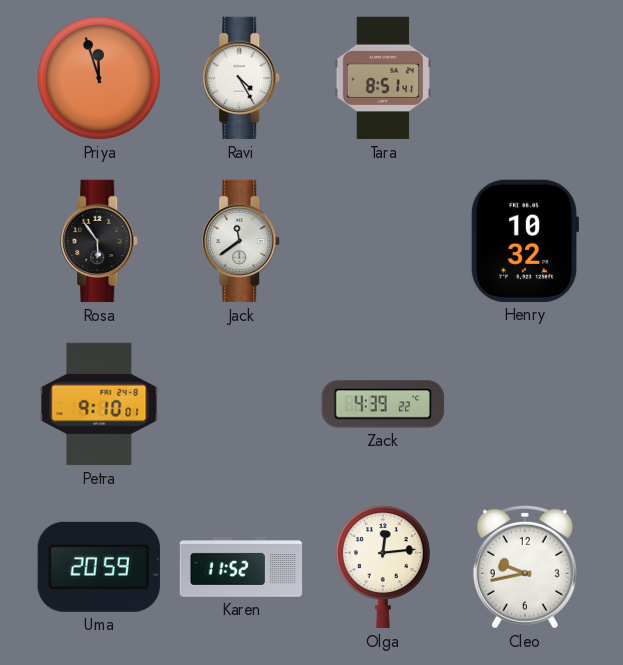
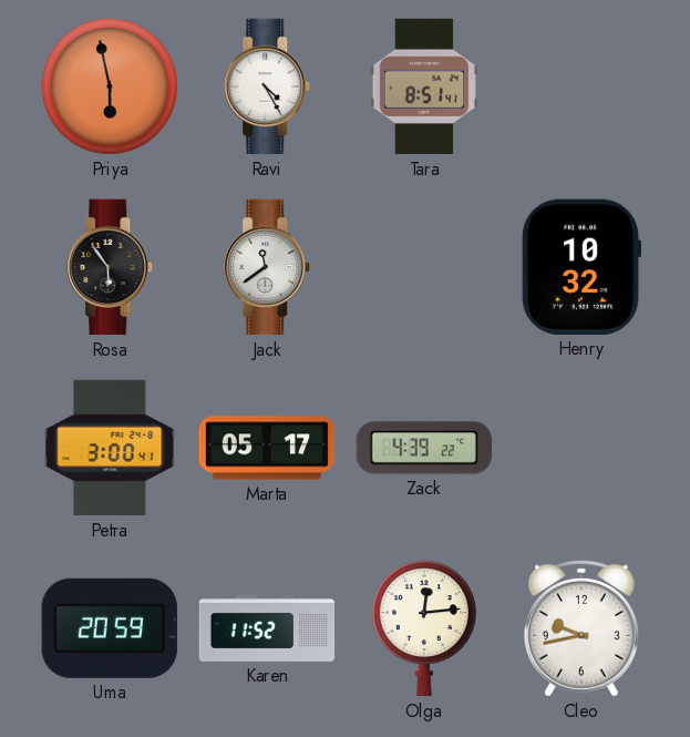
Priya: 11:57 -> 5:58
Petra: 9:10 -> 3:00
Marta: none -> 05:17
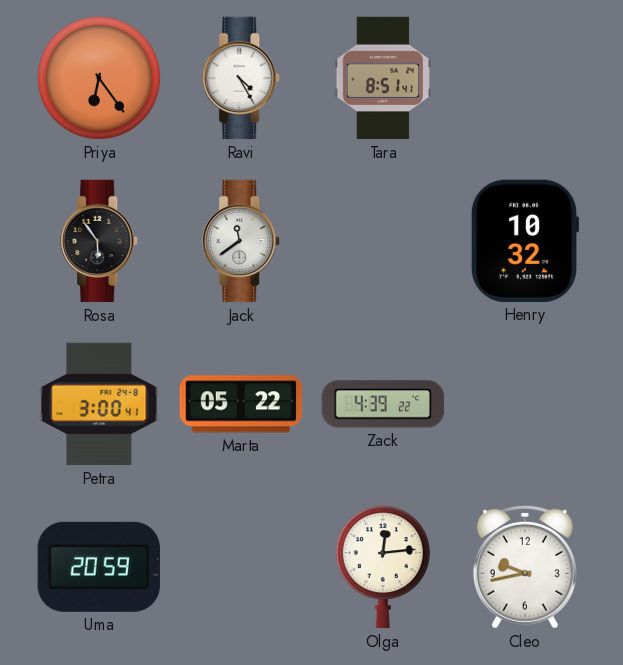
Priya: 5:58 -> 6:24
Marta: 05:17 -> 05:22
Karen: 11:52 -> none
